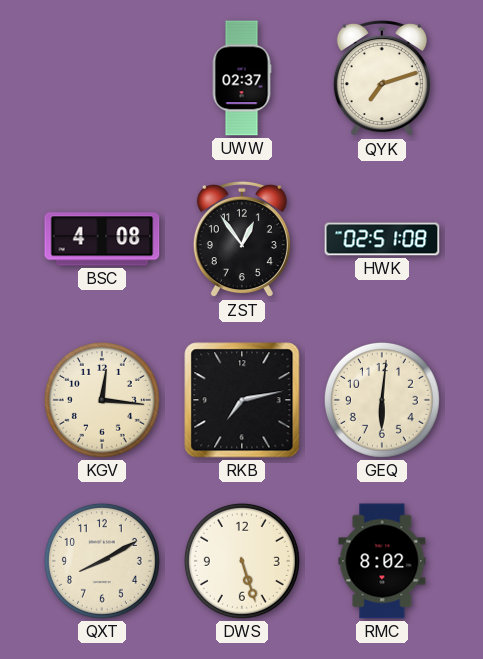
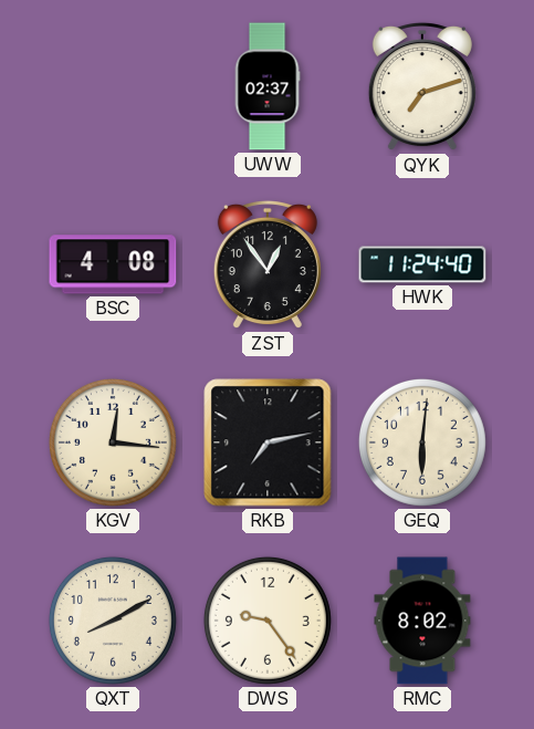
HWK: 02:51 -> 11:24
DWS: 5:27 -> 9:24
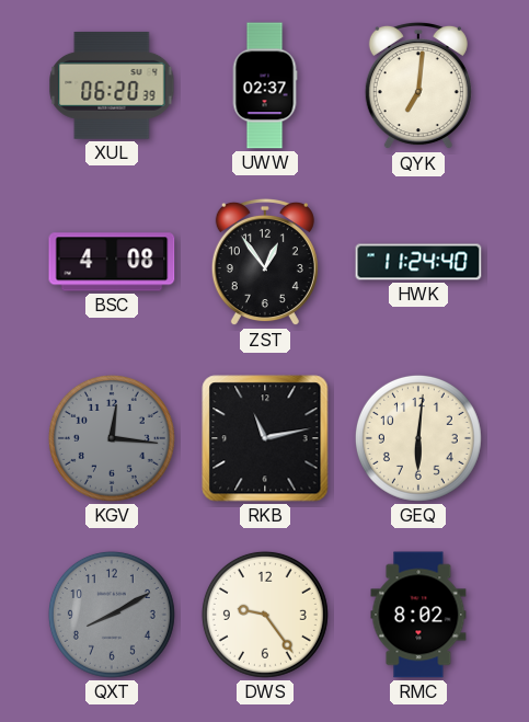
XUL: none -> 06:20
QYK: 7:12 -> 7:01
KGV dial: cream -> grey
RKB: 7:13 -> 11:13
QXT dial: cream -> grey
